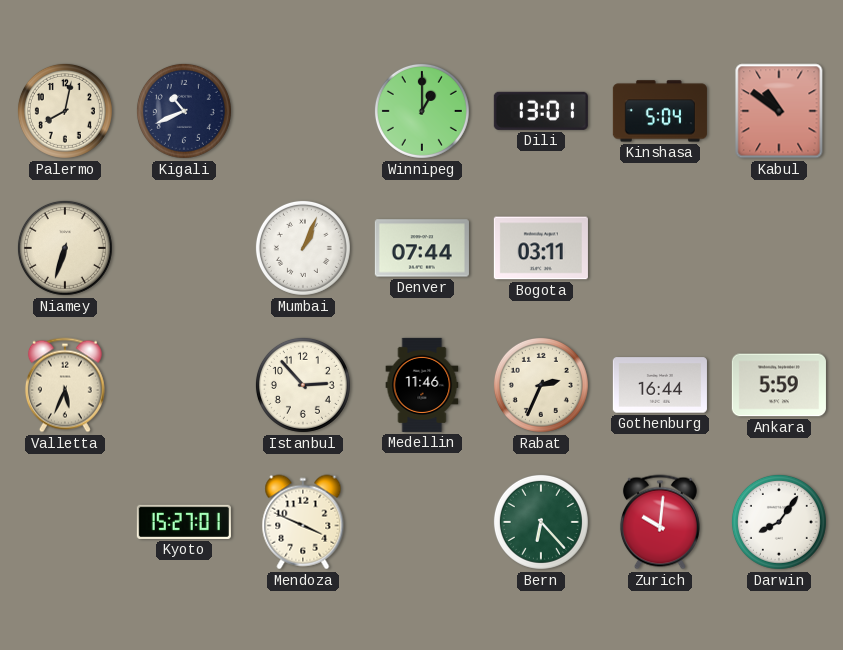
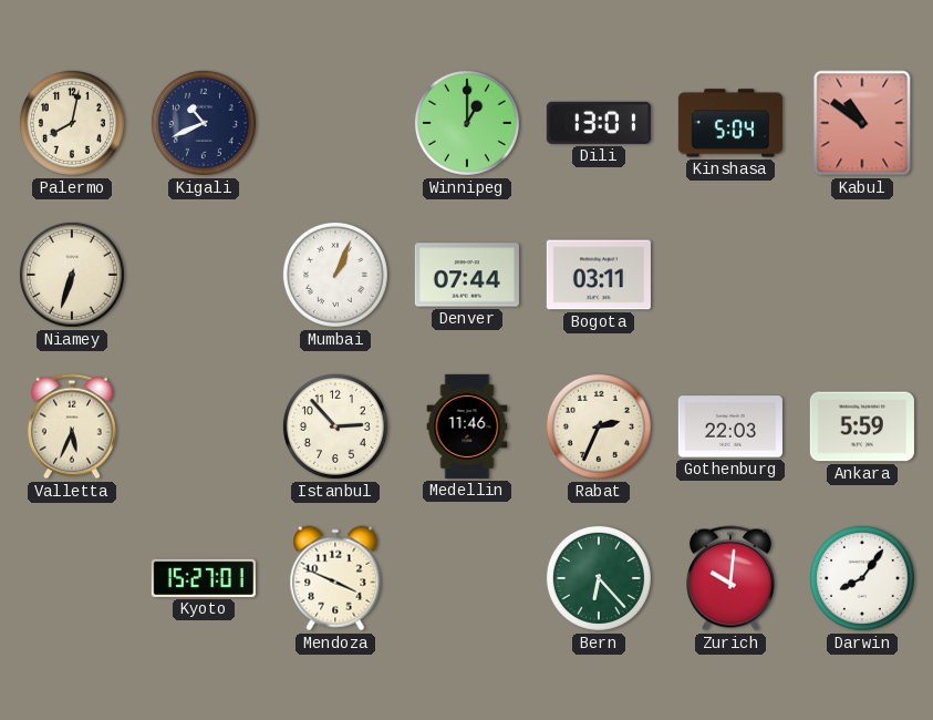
Gothenburg: 16:44 -> 22:03
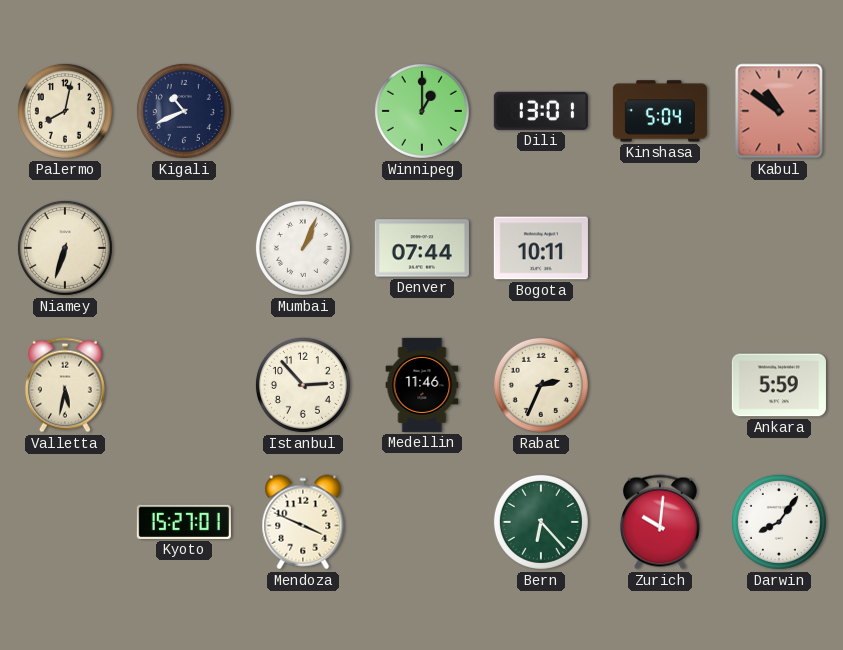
Bogota: 03:11 -> 10:11
Valletta: 5:34 -> 5:32
Gothenburg: 22:03 -> none
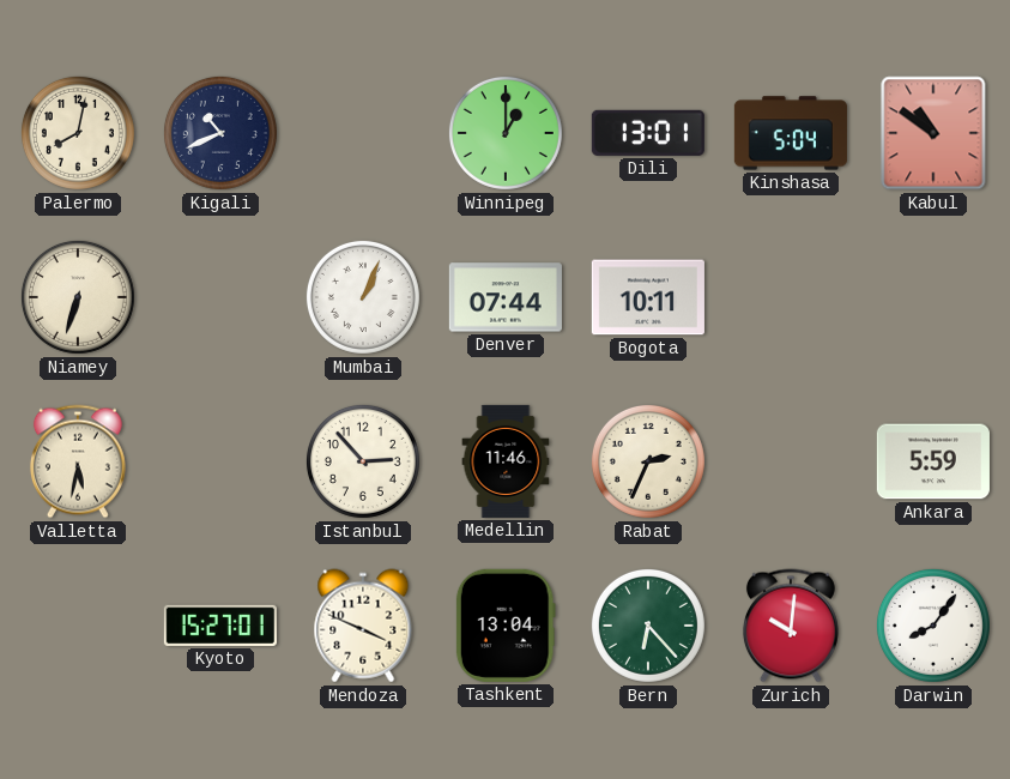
Tashkent: none -> 13:04
